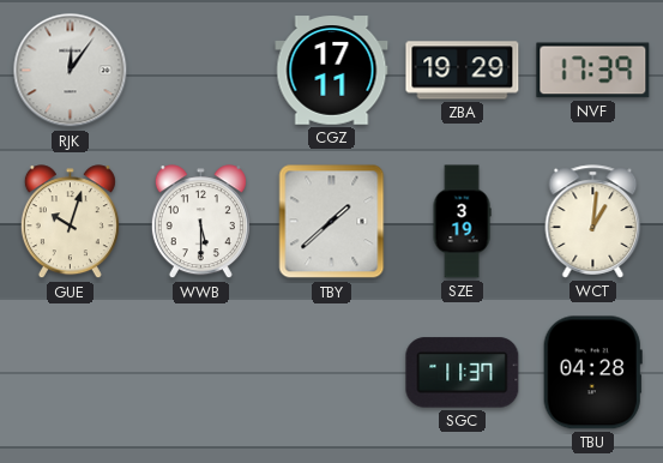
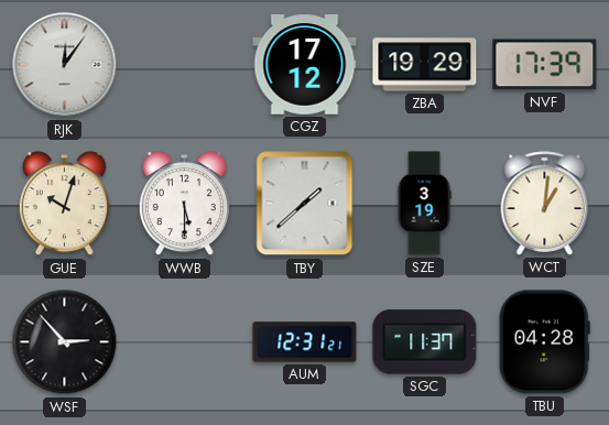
CGZ: 17:11 -> 17:12
WSF: none -> 2:53
AUM: none -> 12:31
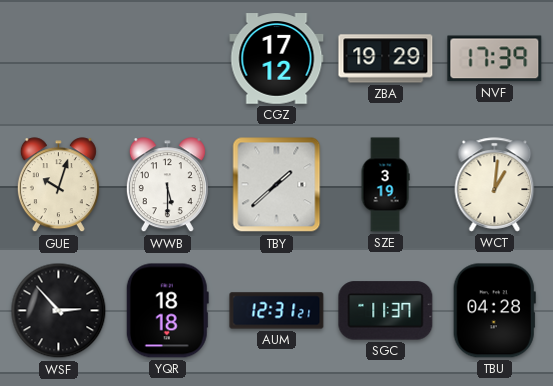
RJK: 12:06 -> none
YQR: none -> 18:18
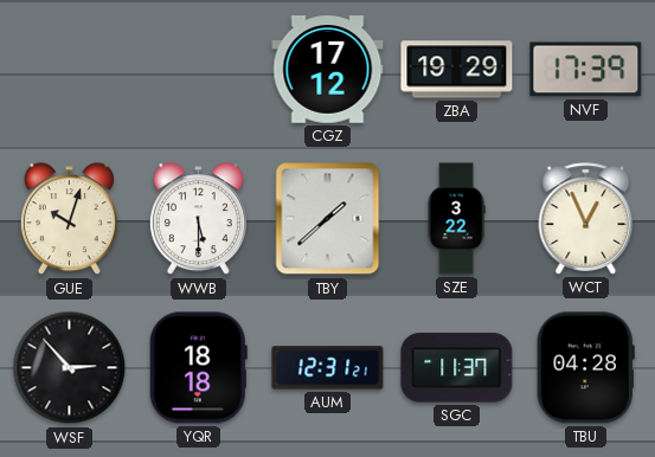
SZE: 3:19 -> 3:22
WCT: 1:01 -> 12:56
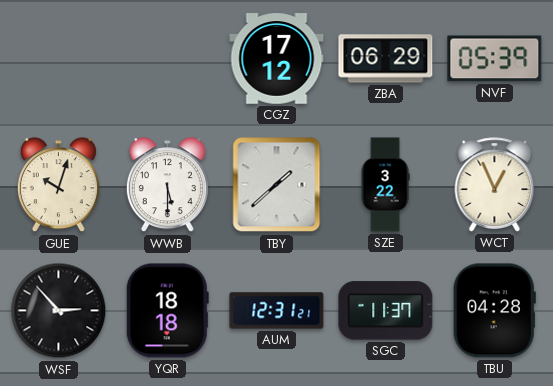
ZBA: 19:29 -> 06:29
NVF: 17:39 -> 05:39
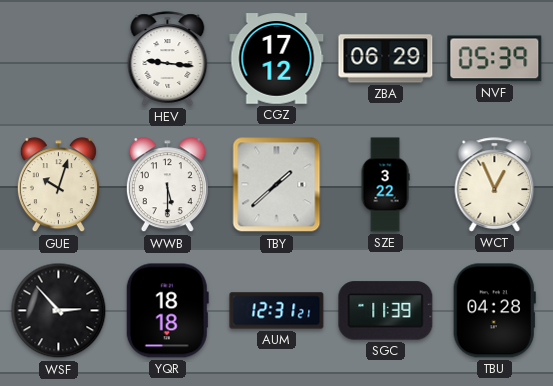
HEV: none -> 9:16
SGC: 11:37 -> 11:39
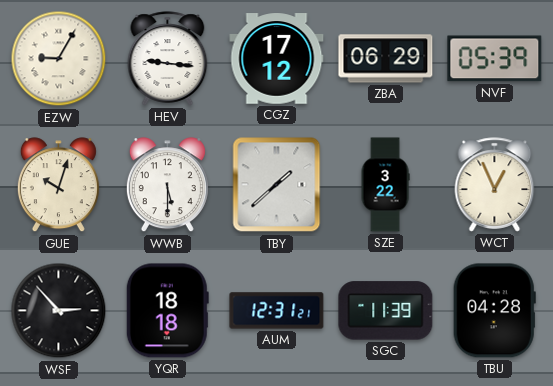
EZW: none -> 9:05
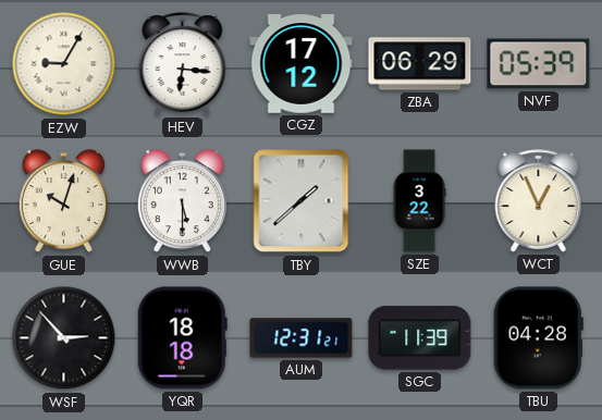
HEV: 9:16 -> 6:16
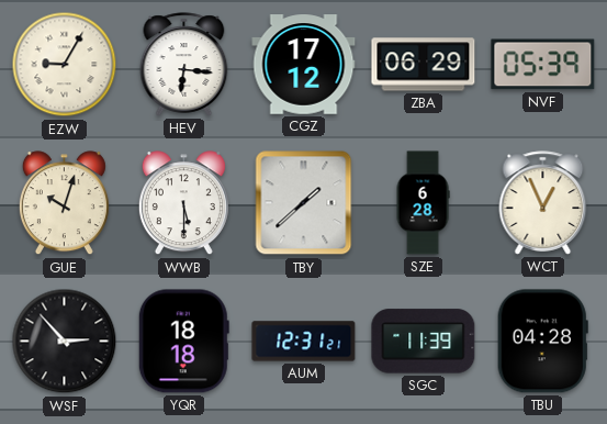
SZE: 3:22 -> 6:28
